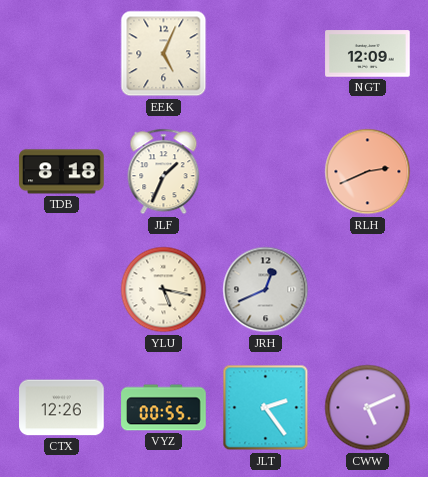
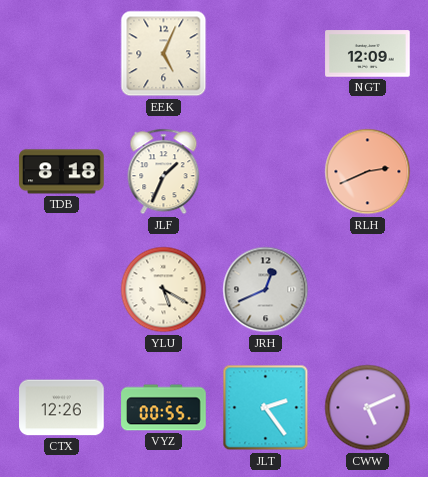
YLU: 5:17 -> 5:20
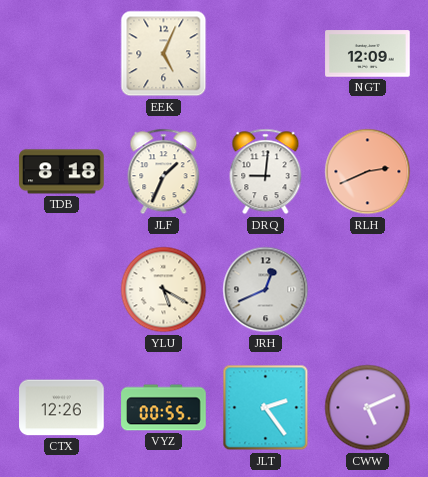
DRQ: none -> 9:01
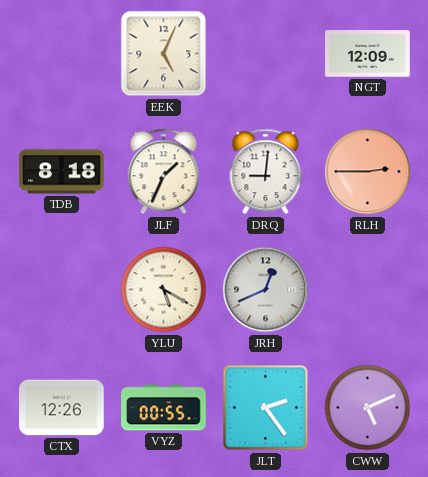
RLH: 2:41 -> 2:45
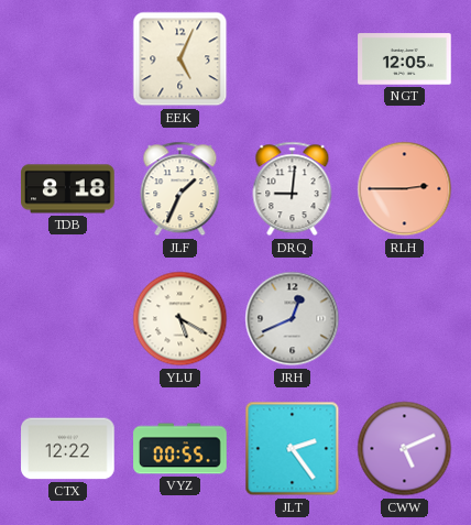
NGT: 12:09 -> 12:05
CTX: 12:26 -> 12:22
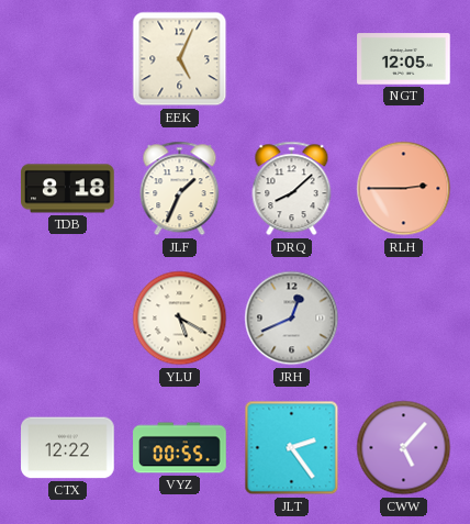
DRQ: 9:01 -> 8:08
CWW: 5:11 -> 5:07
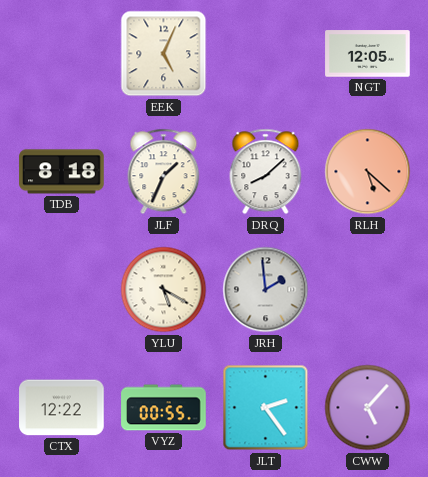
RLH: 2:45 -> 5:22
JRH: 12:41 -> 1:59
